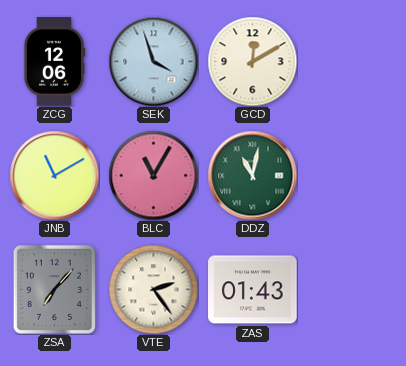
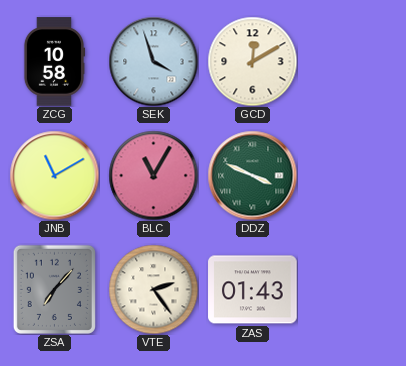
ZCG: 12:06 -> 10:58
DDZ: 11:02 -> 3:49
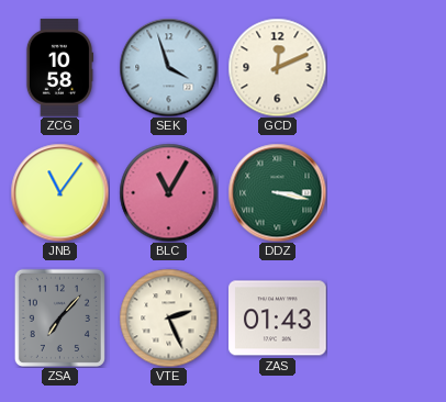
GCD: 12:10 -> 12:11
JNB: 11:10 -> 11:06
DDZ: 3:49 -> 3:17
VTE: 2:24 -> 2:26
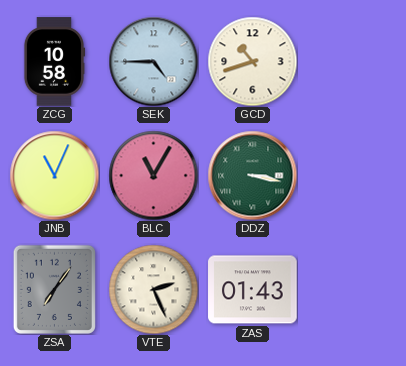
SEK: 3:57 -> 4:45
GCD: 12:11 -> 10:42
JNB: 11:06 -> 11:04
ZSA: 7:07 -> 7:06
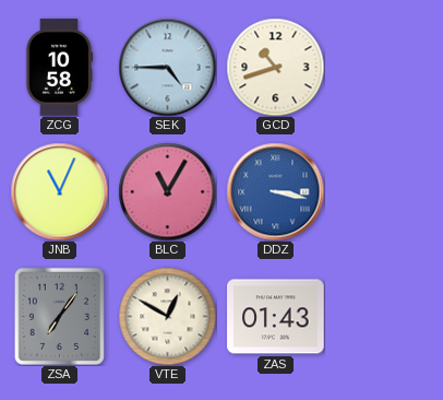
DDZ dial: green -> blue
VTE: 2:26 -> 12:50
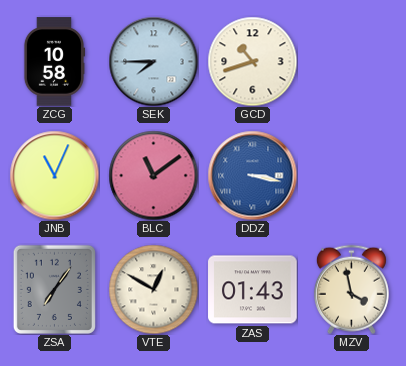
SEK: 4:45 -> 7:45
BLC: 11:05 -> 11:09
MZV: none -> 3:58
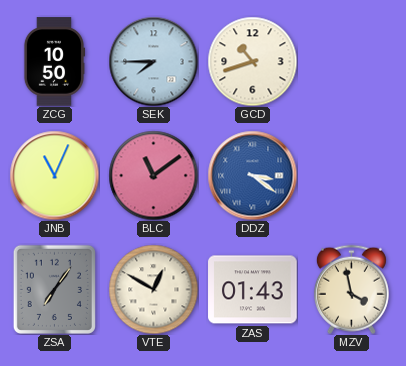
ZCG: 10:58 -> 10:50
DDZ: 3:17 -> 3:21
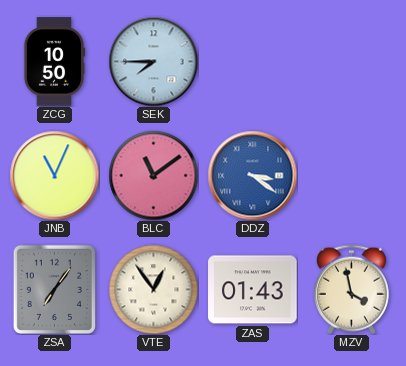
GCD: 10:42 -> none
VTE: 12:50 -> 12:54
